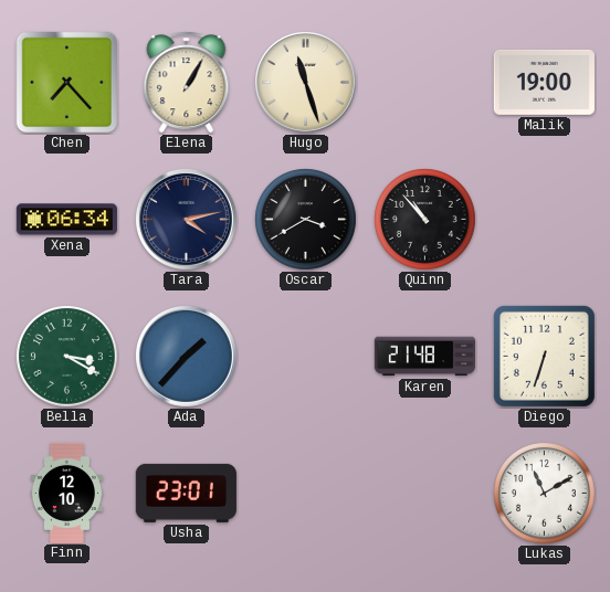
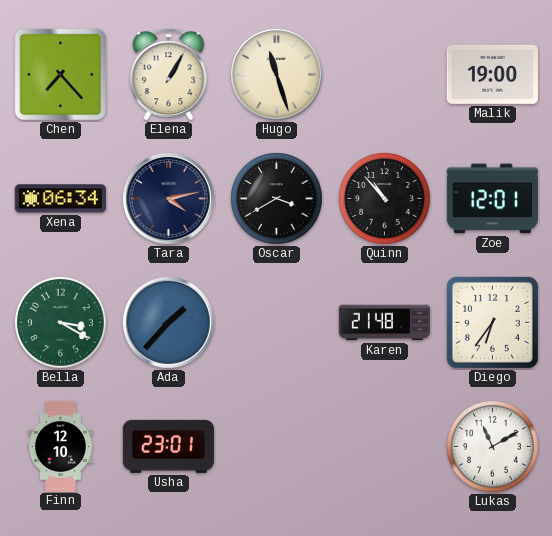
Zoe: none -> 12:01
Diego: 6:33 -> 6:36
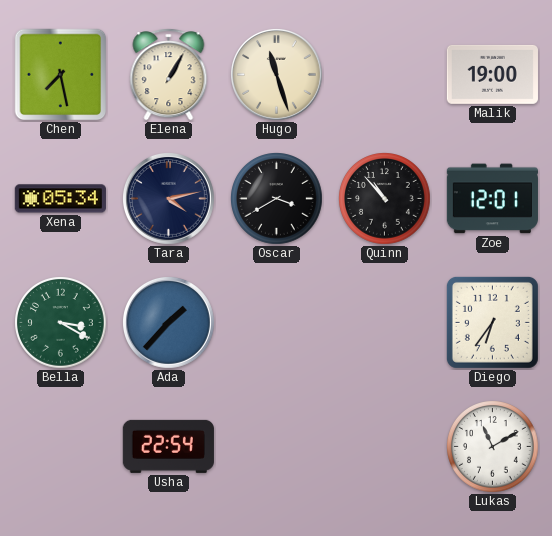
Chen: 7:23 -> 7:28
Xena: 06:34 -> 05:34
Karen: 21:48 -> none
Finn: 12:10 -> none
Usha: 23:01 -> 22:54
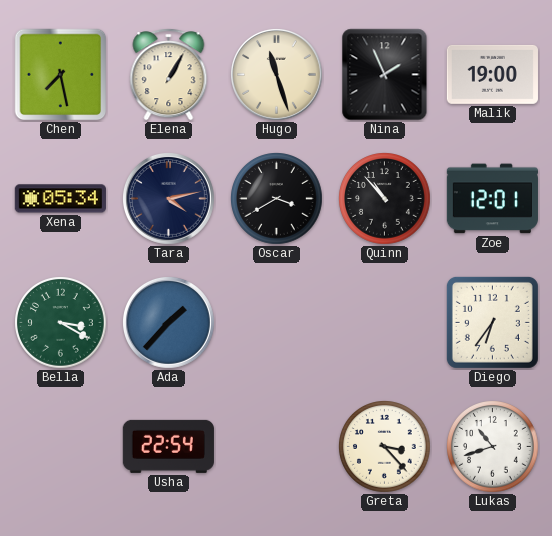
Nina: none -> 1:56
Greta: none -> 3:23
Lukas: 11:10 -> 10:42
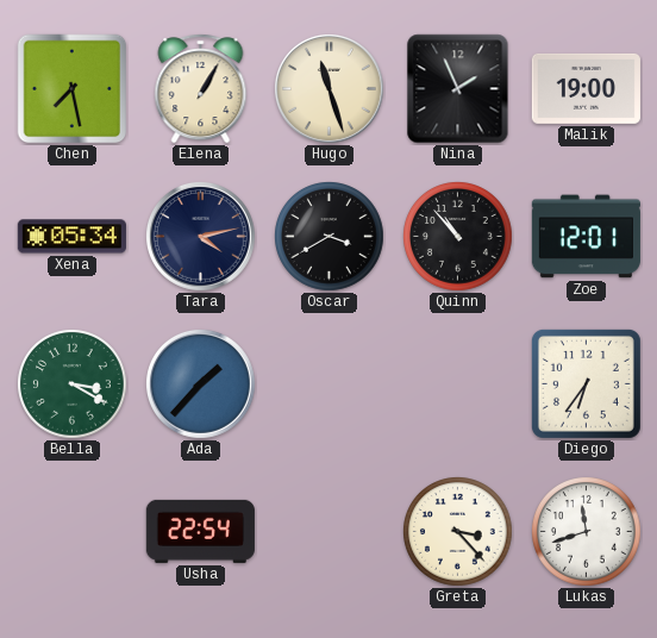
Lukas: 10:42 -> 11:42
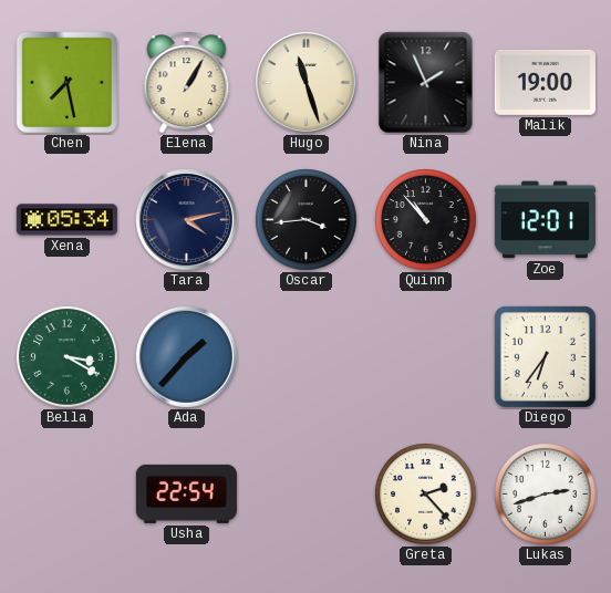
Oscar: 3:40 -> 3:44
Greta: 3:23 -> 2:23
Lukas: 11:42 -> 2:42
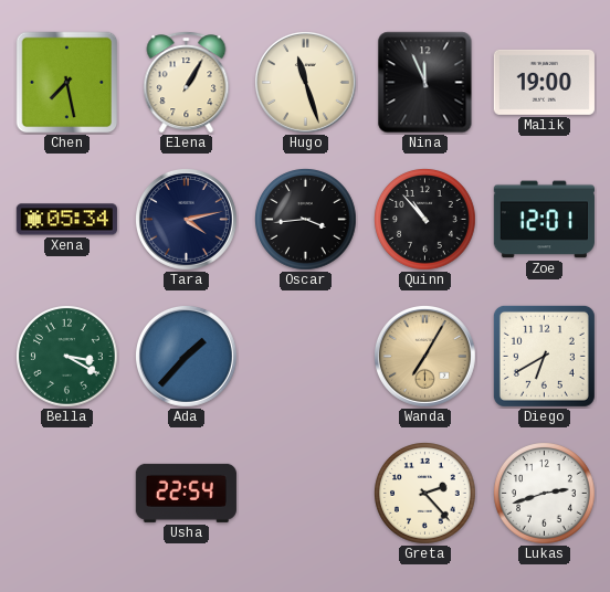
Nina: 1:56 -> 11:56
Wanda: none -> 7:05
Diego: 6:36 -> 6:40
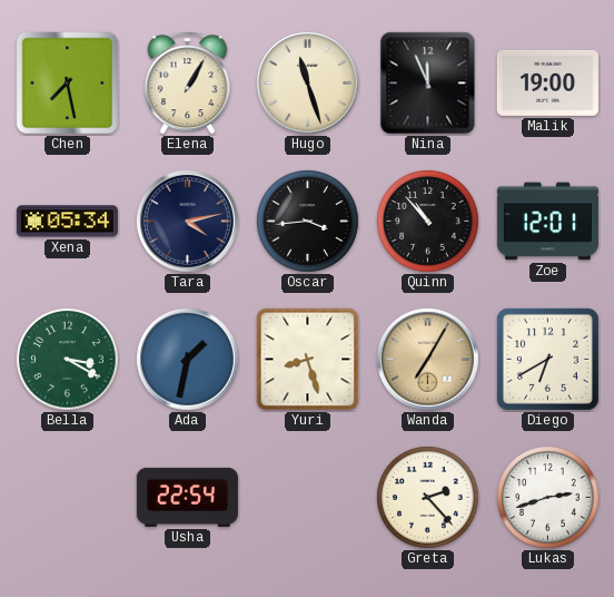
Ada: 1:37 -> 1:32
Yuri: none -> 8:27
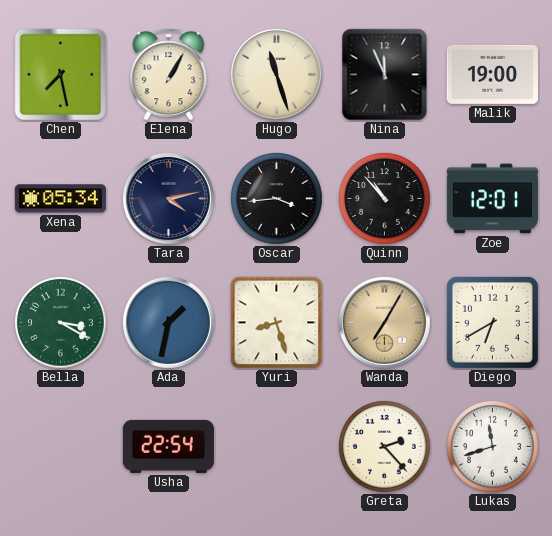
Lukas: 2:42 -> 11:42
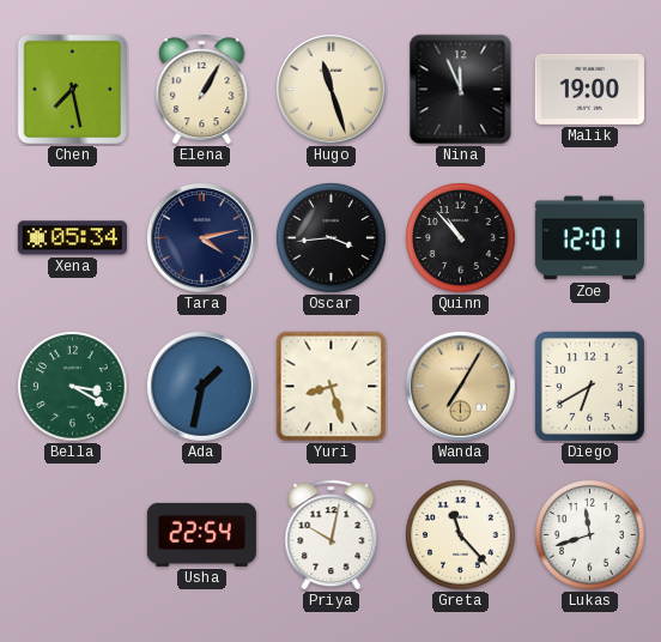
Priya: none -> 10:02
Greta: 2:23 -> 11:23
